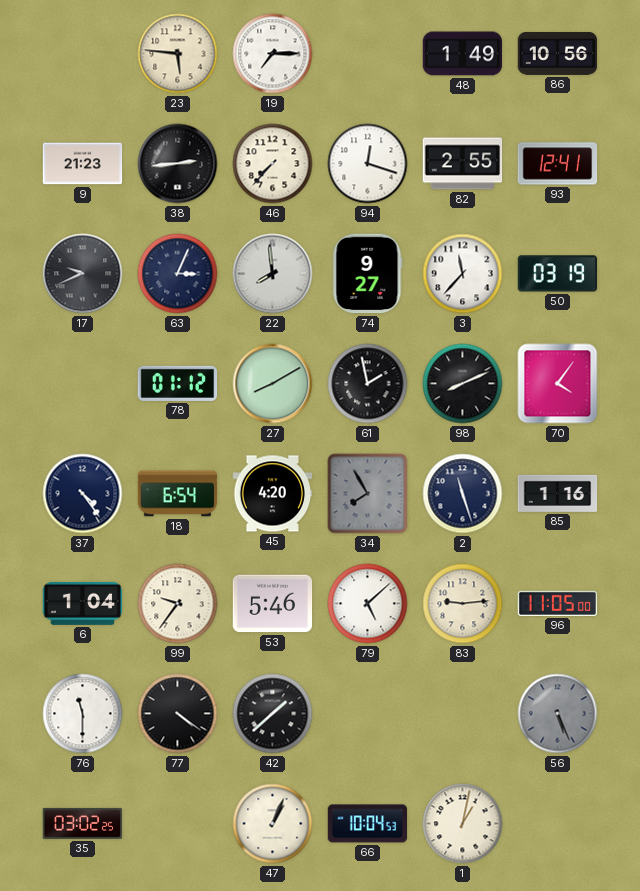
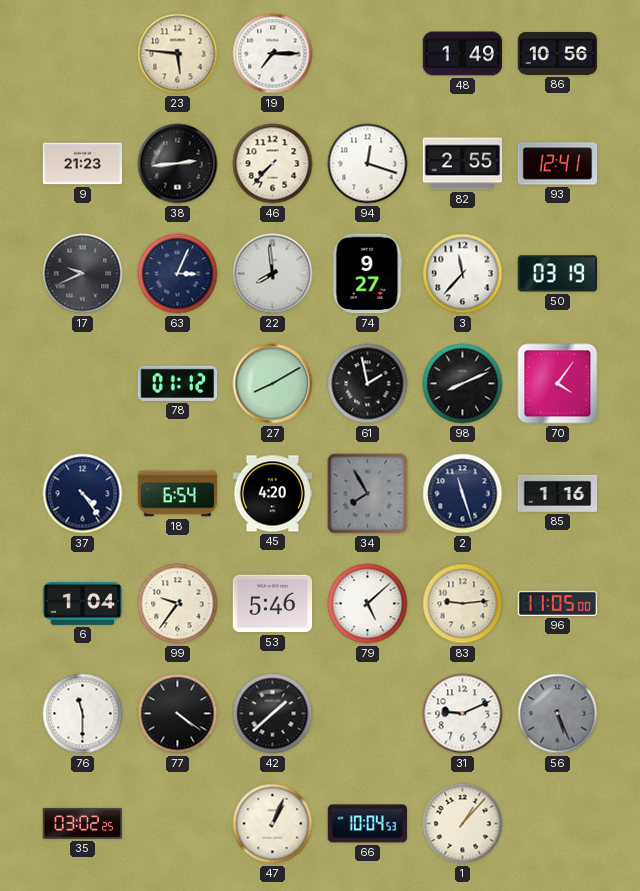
31: none -> 9:11
1: 1:02 -> 1:07
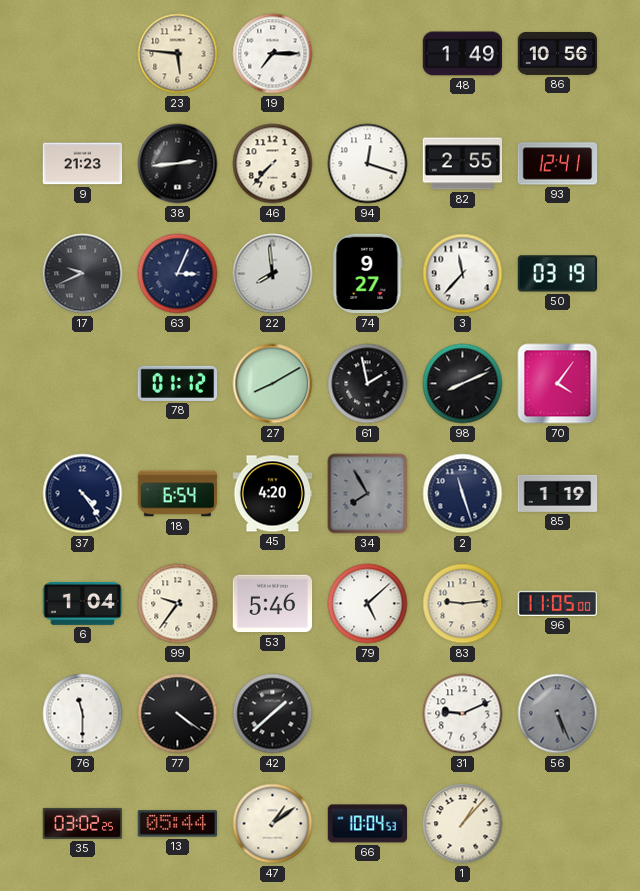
85: 1:16 -> 1:19
13: none -> 05:44
47: 1:04 -> 1:09
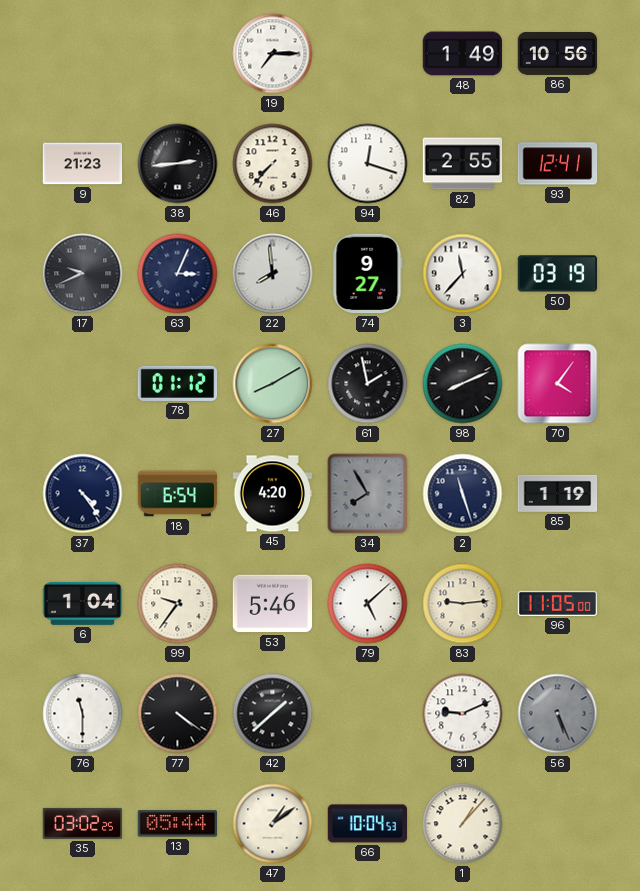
23: 5:46 -> none
